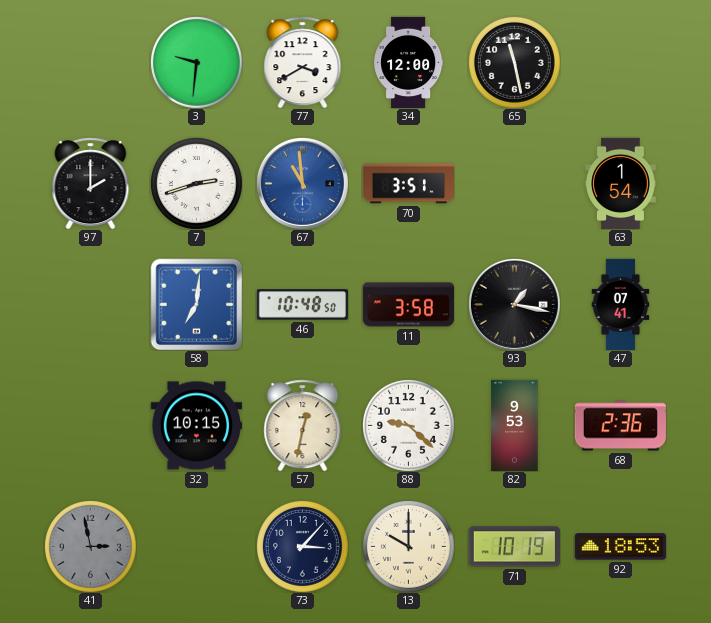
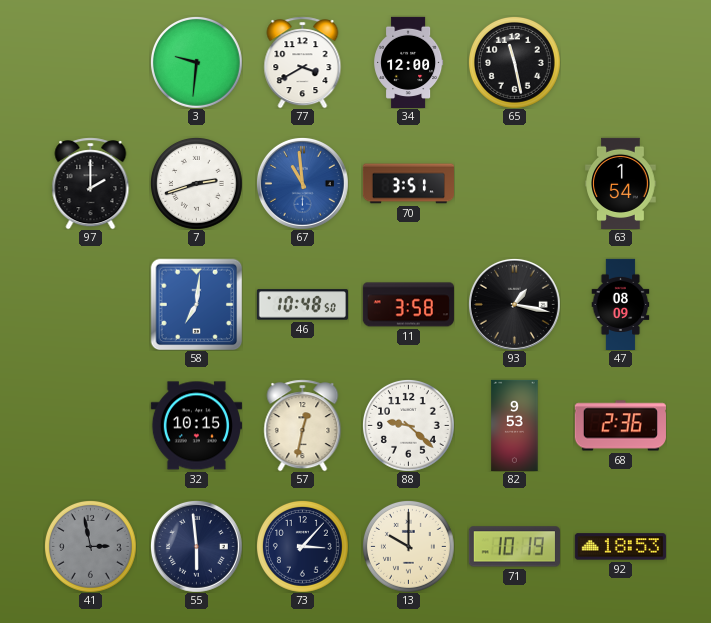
47: 07:41 -> 08:09
55: none -> 5:59
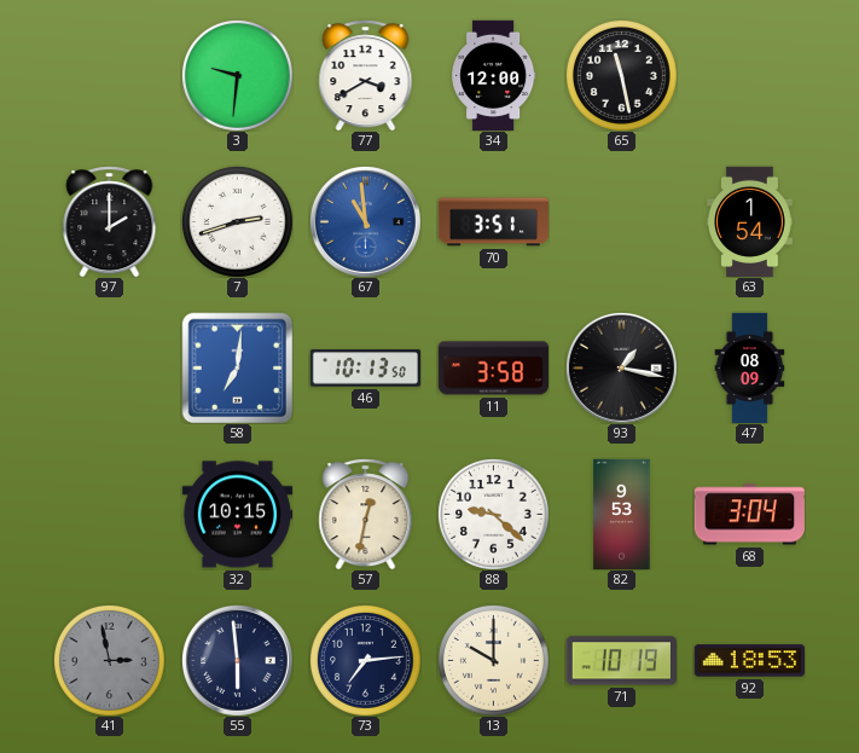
46: 10:48 -> 10:13
68: 2:36 -> 3:04
73: 3:07 -> 7:14
